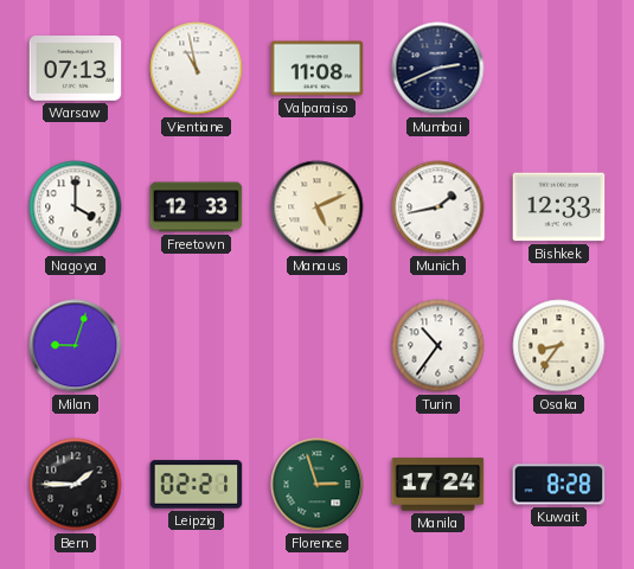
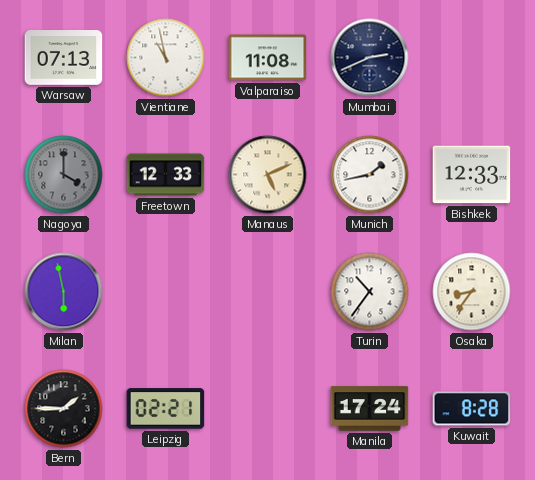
Nagoya dial: white -> grey
Milan: 9:03 -> 5:58
Florence: 2:57 -> none
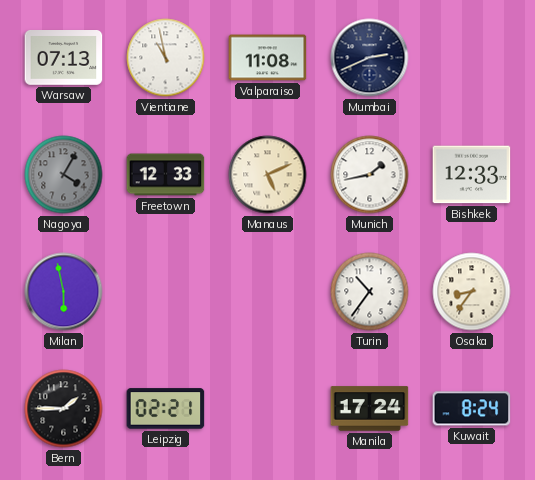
Nagoya: 4:00 -> 4:05
Kuwait: 8:28 -> 8:24
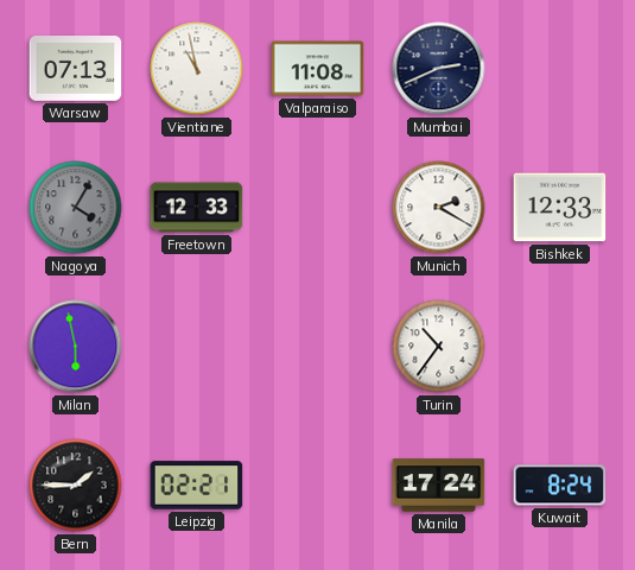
Manaus: 5:11 -> none
Munich: 1:43 -> 2:20
Osaka: 8:36 -> none
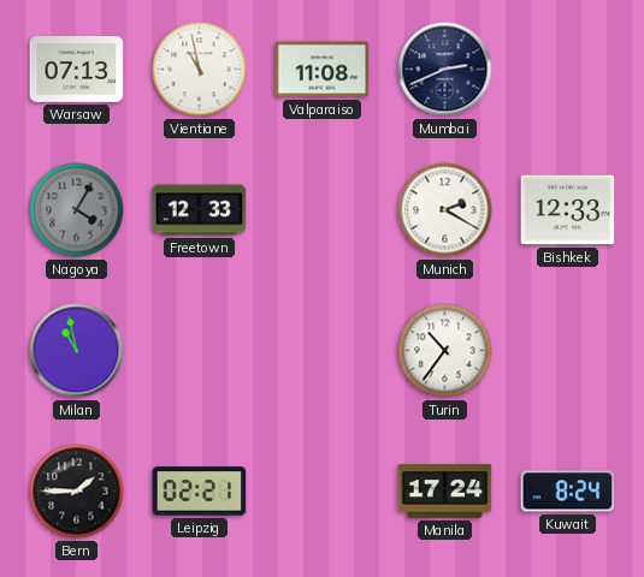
Milan: 5:58 -> 10:58
